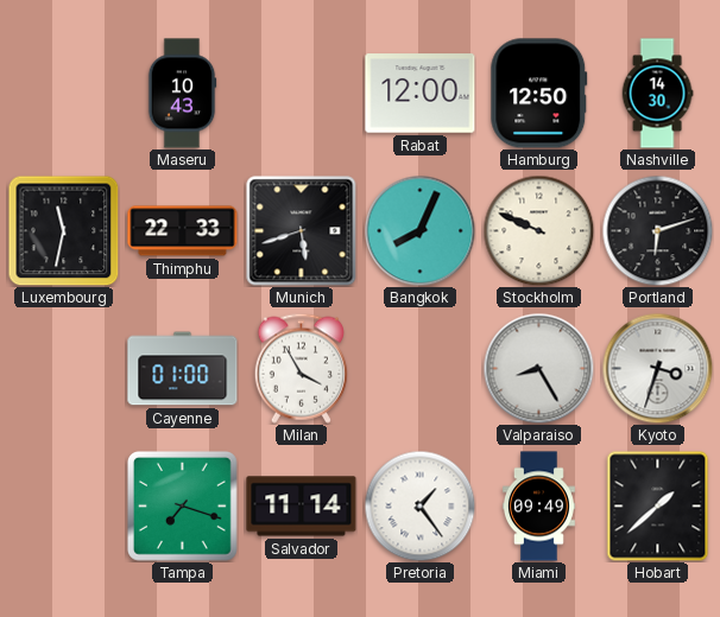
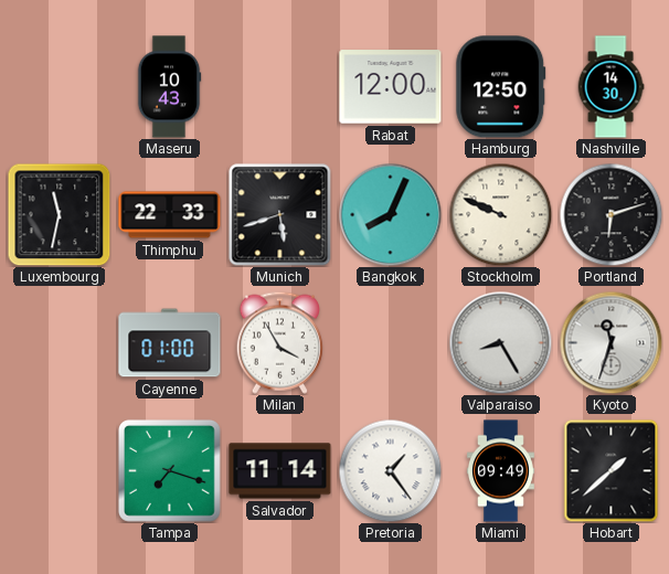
Kyoto: 3:33 -> 11:33
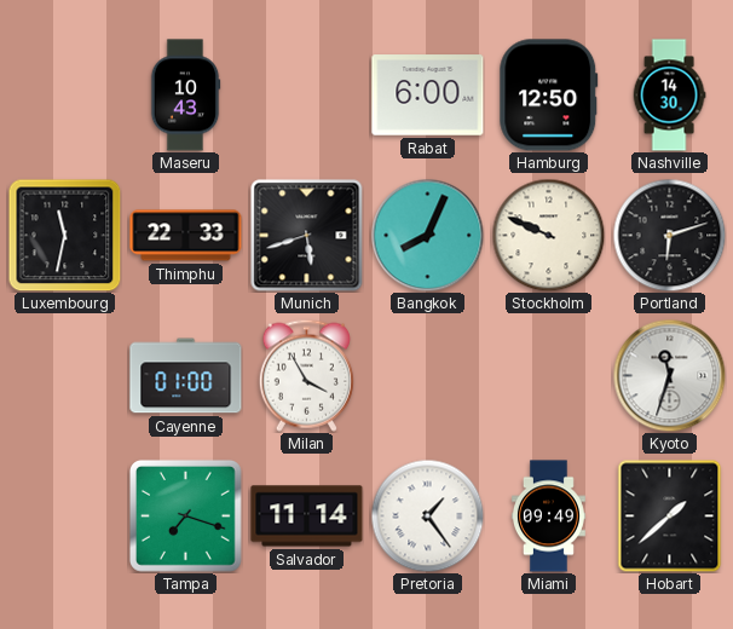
Rabat: 12:00 -> 6:00
Valparaiso: 8:25 -> none
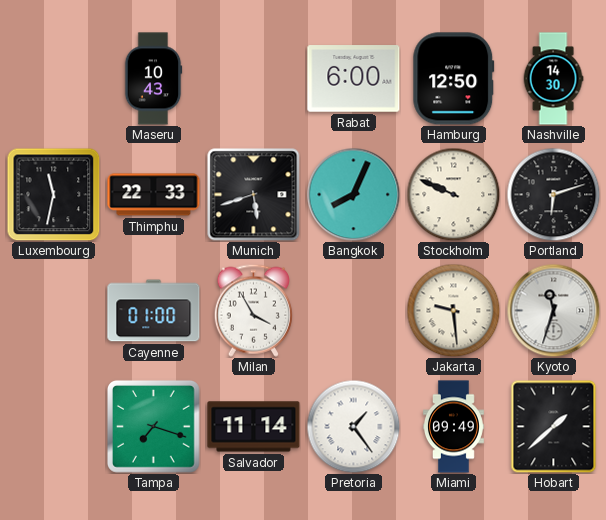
Jakarta: none -> 9:29
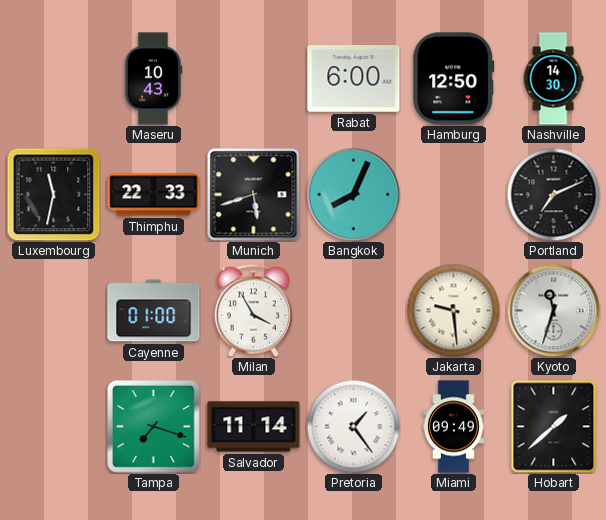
Stockholm: 9:49 -> none
Portland: 6:12 -> 7:11
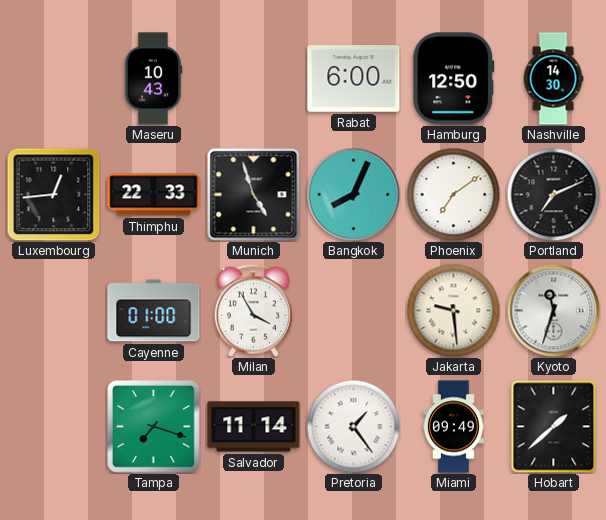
Luxembourg: 11:32 -> 12:44
Munich: 5:42 -> 4:57
Phoenix: none -> 7:09
